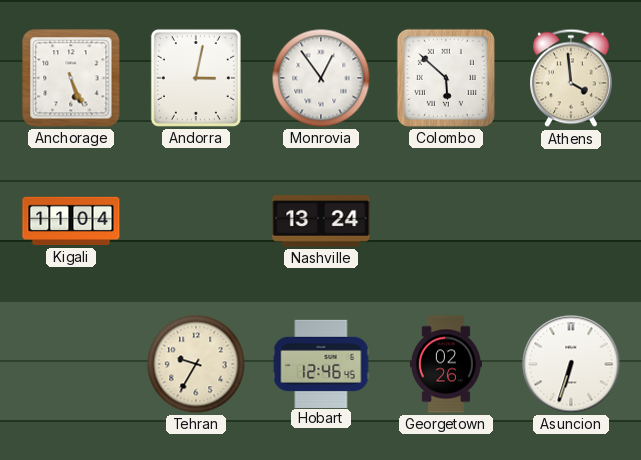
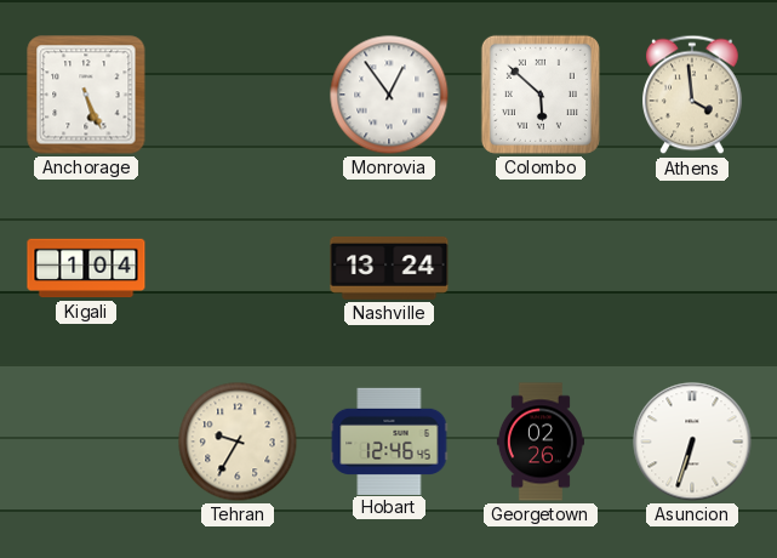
Andorra: 3:02 -> none
Kigali: 11:04 -> 1:04
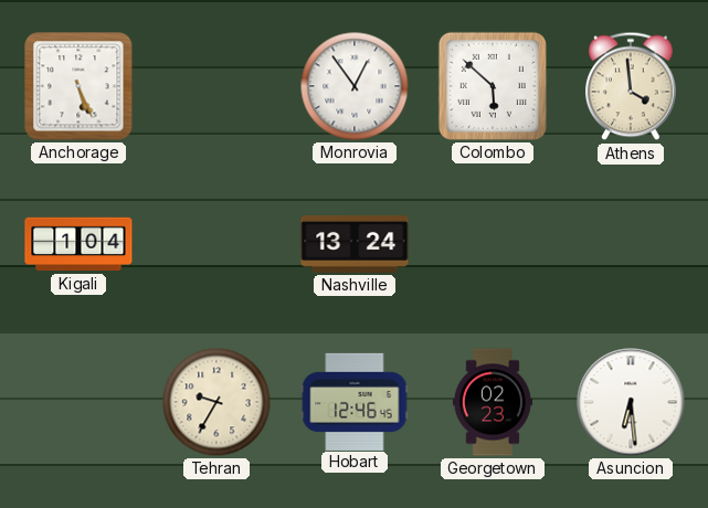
Georgetown: 02:26 -> 02:23
Asuncion: 6:33 -> 6:29
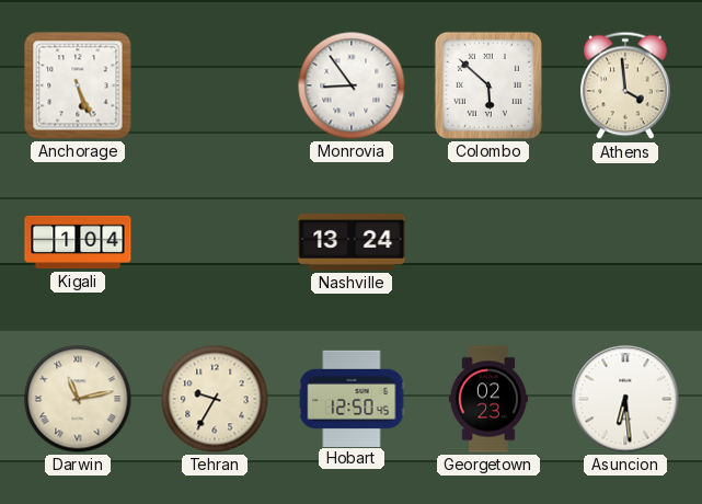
Monrovia: 12:54 -> 8:54
Darwin: none -> 11:13
Hobart: 12:46 -> 12:50
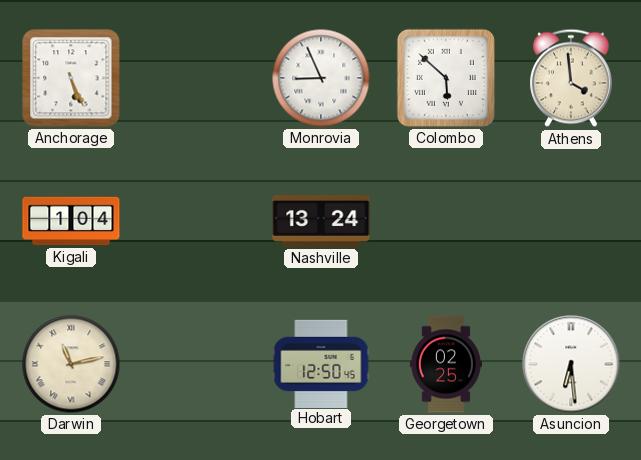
Monrovia: 8:54 -> 8:56
Tehran: 9:35 -> none
Georgetown: 02:23 -> 02:25
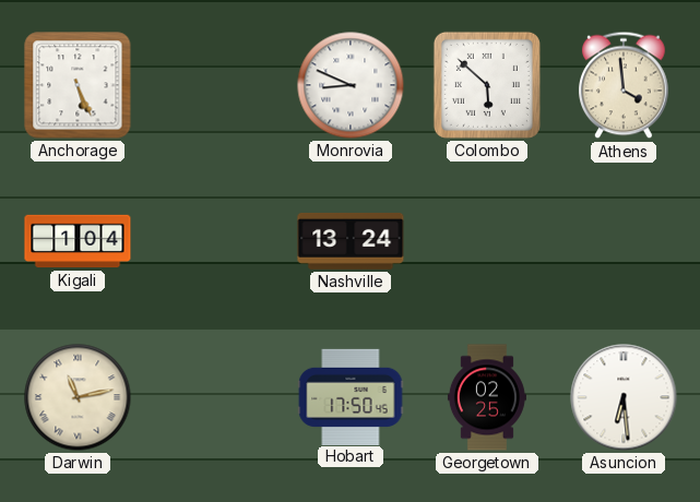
Monrovia: 8:56 -> 8:49
Hobart: 12:50 -> 17:50
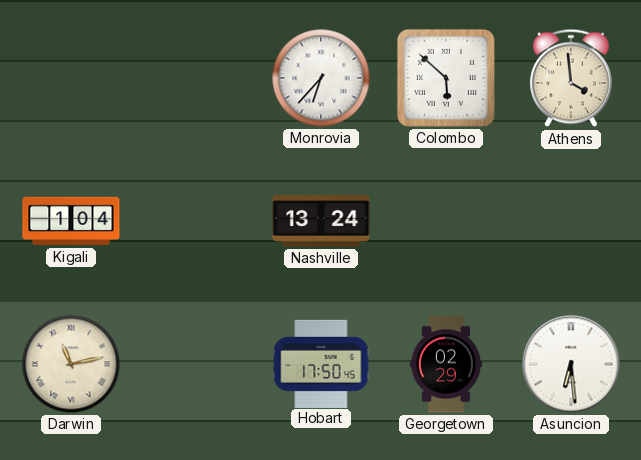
Anchorage: 5:26 -> none
Monrovia: 8:49 -> 6:37
Georgetown: 02:25 -> 02:29
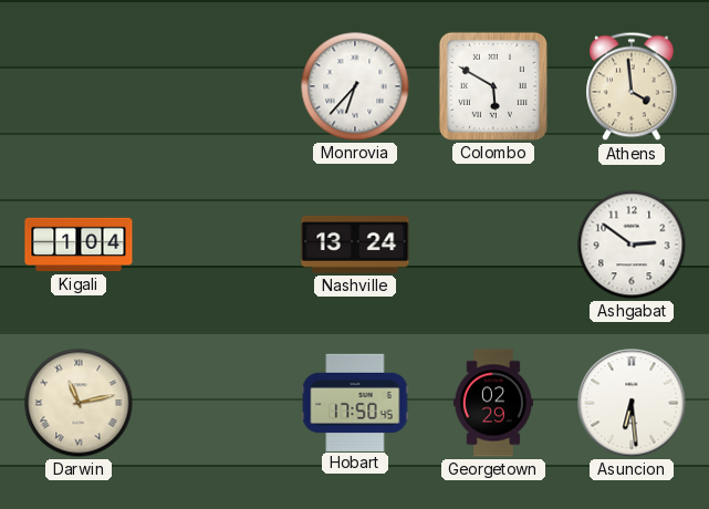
Colombo: 5:52 -> 5:50
Ashgabat: none -> 2:51
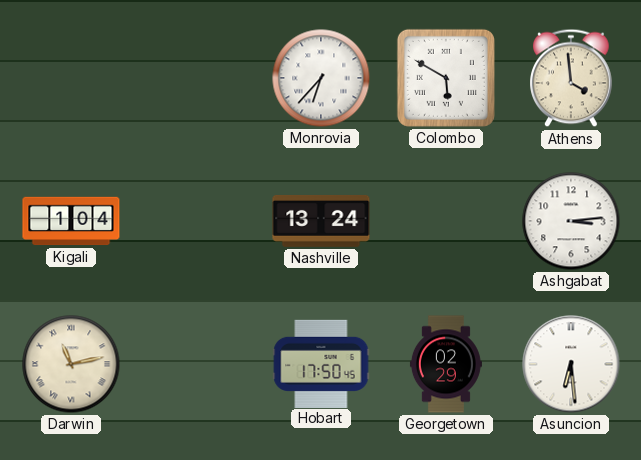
Ashgabat: 2:51 -> 3:14
